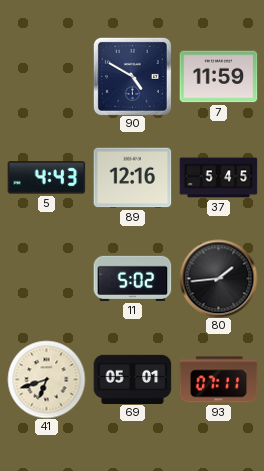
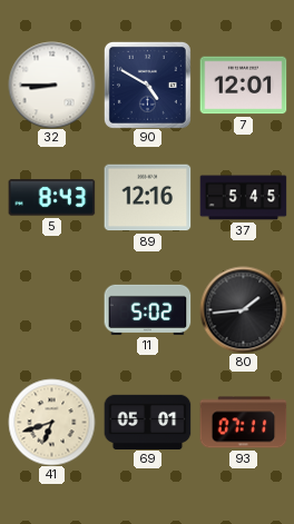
32: none -> 8:45
7: 11:59 -> 12:01
5: 4:43 -> 8:43
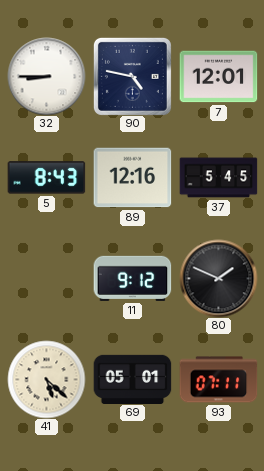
90: 4:50 -> 4:47
11: 5:02 -> 9:12
80: 1:44 -> 1:49
41: 6:42 -> 5:22
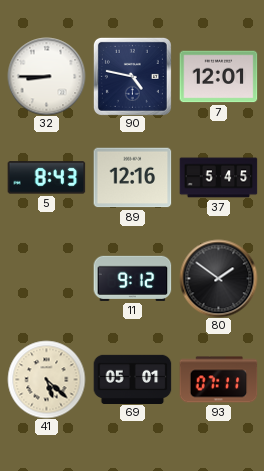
80: 1:49 -> 1:51
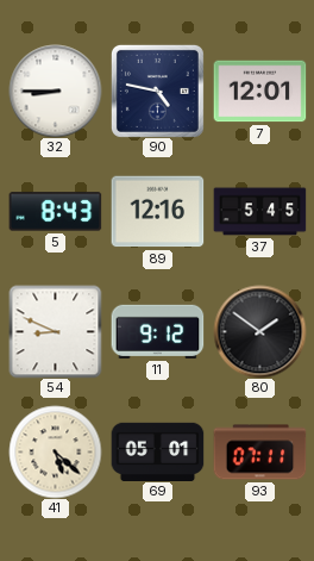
54: none -> 8:49
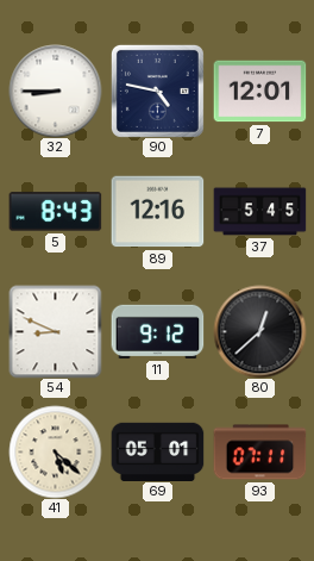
80: 1:51 -> 12:38
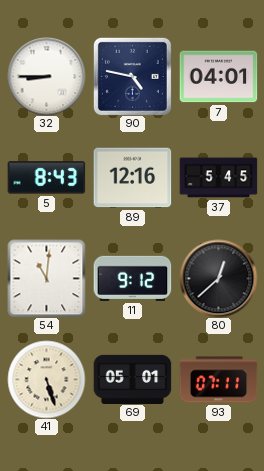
7: 12:01 -> 04:01
54: 8:49 -> 11:01
41: 5:22 -> 5:27
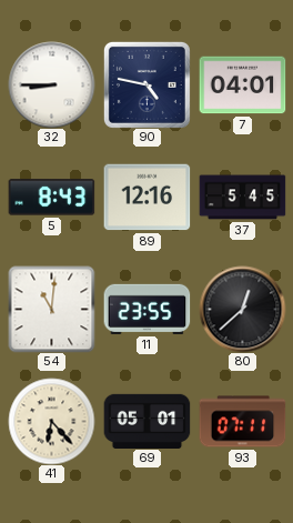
11: 9:12 -> 23:55
41: 5:27 -> 6:23
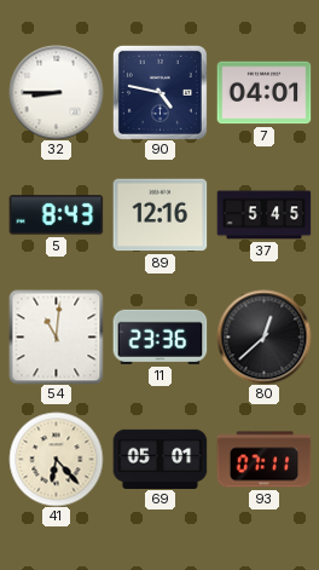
11: 23:55 -> 23:36
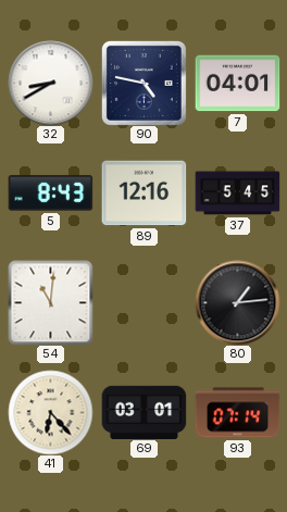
32: 8:45 -> 8:40
11: 23:36 -> none
80: 12:38 -> 1:14
69: 05:01 -> 03:01
93: 07:11 -> 07:14
